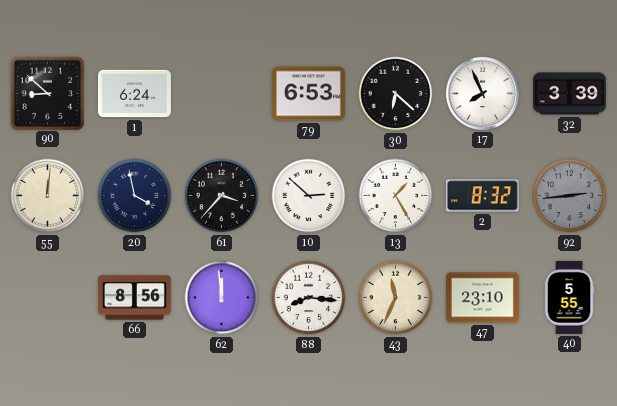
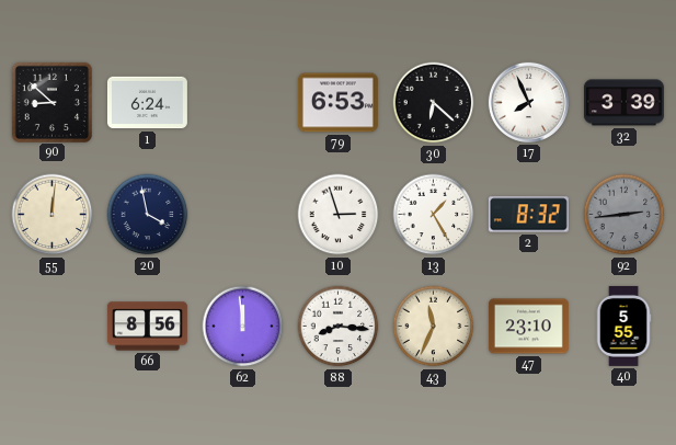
61: 3:37 -> none
10: 2:52 -> 2:57
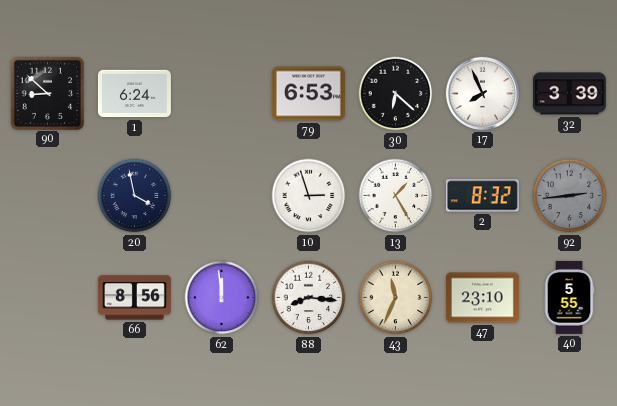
55: 12:01 -> none
